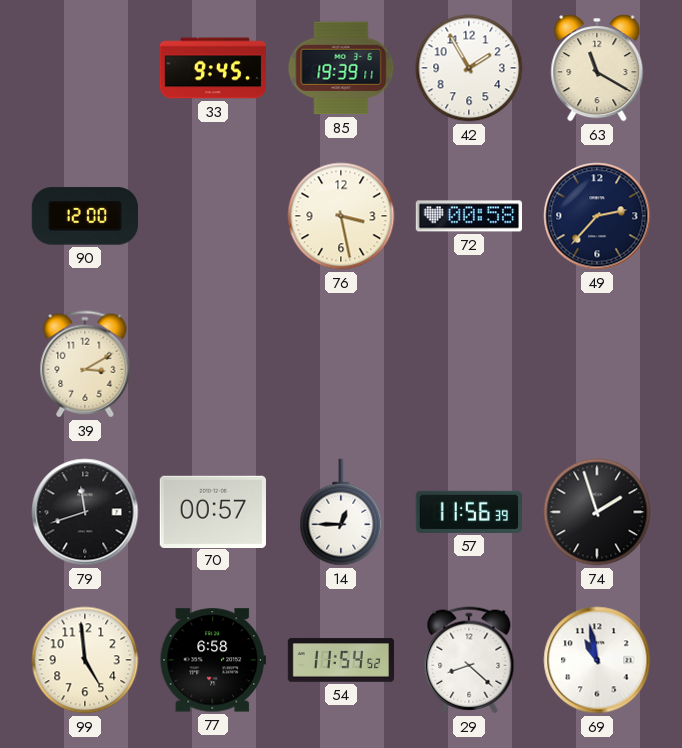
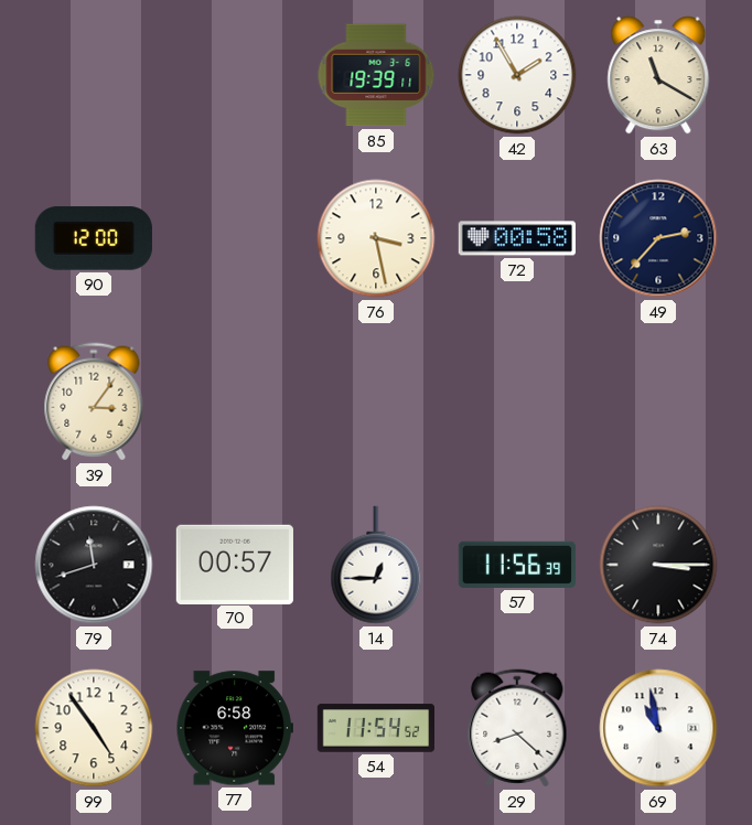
33: 9:45 -> none
39: 3:10 -> 3:06
74: 1:57 -> 3:15
99: 4:59 -> 4:54
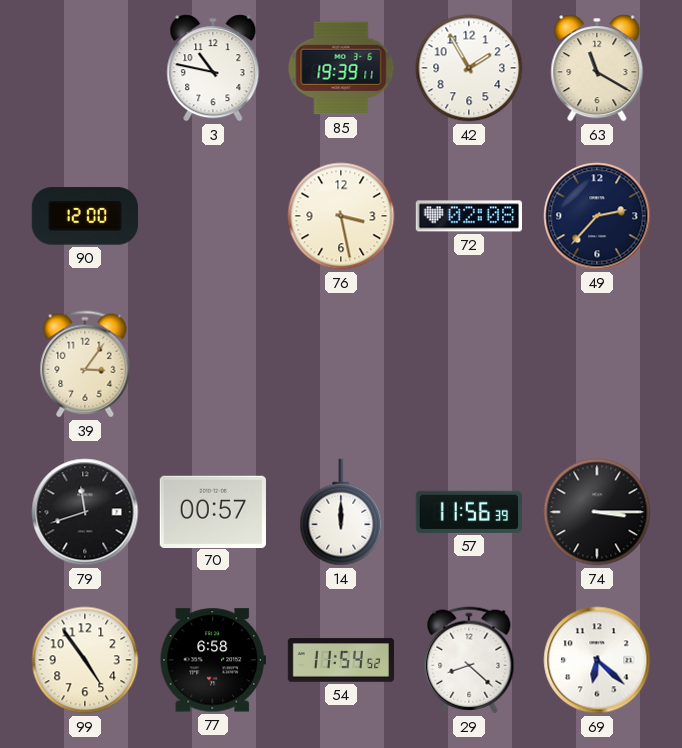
3: none -> 10:47
72: 00:58 -> 02:08
14: 12:45 -> 12:00
69: 10:58 -> 6:22
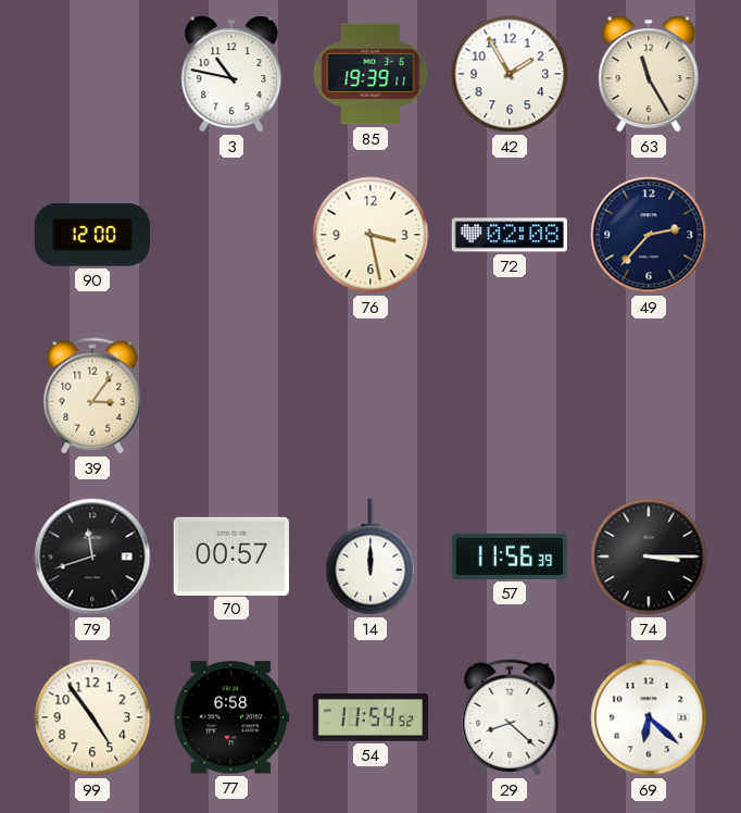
63: 11:20 -> 11:25
